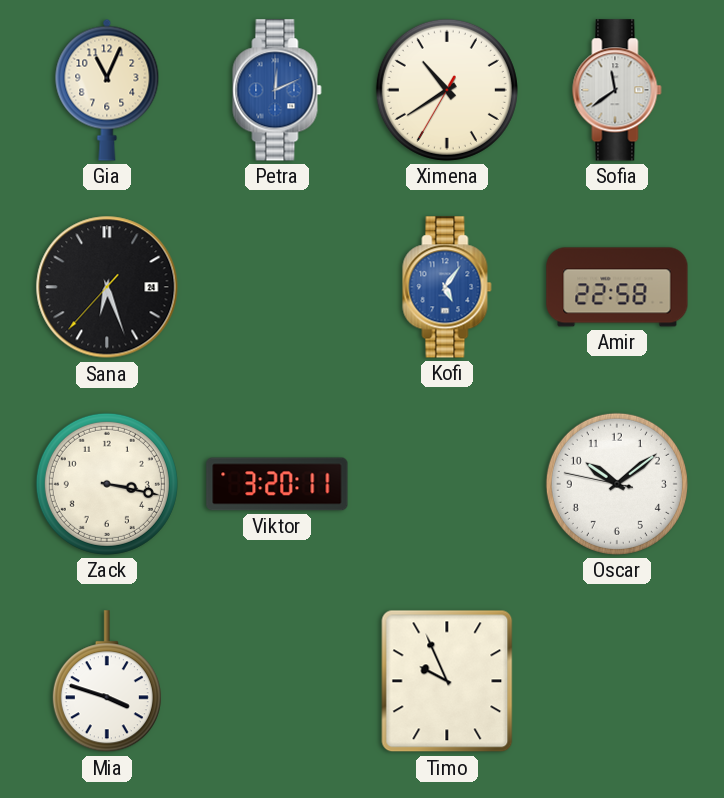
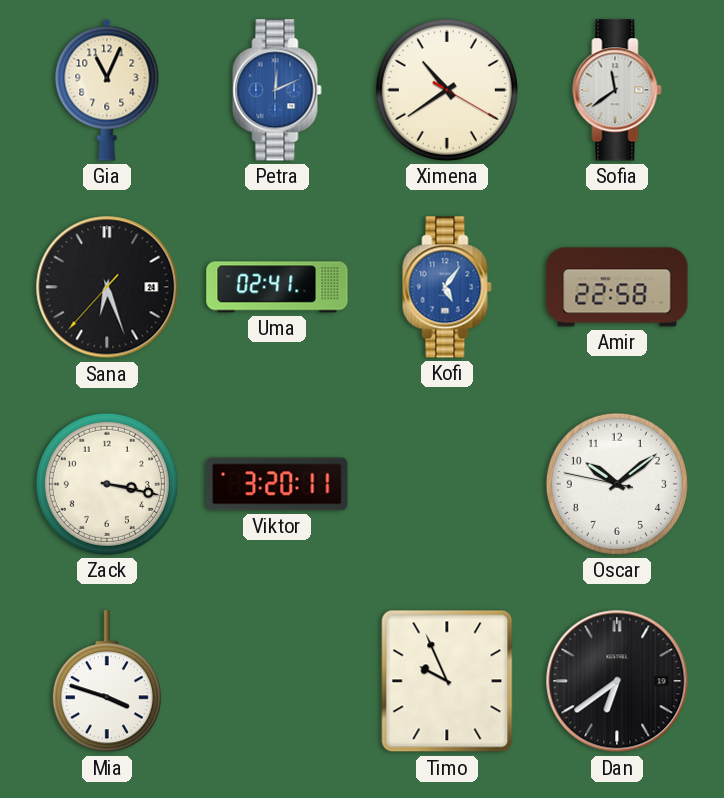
Ximena: 10:39:35 -> 10:39:20
Uma: none -> 02:41
Dan: none -> 6:39
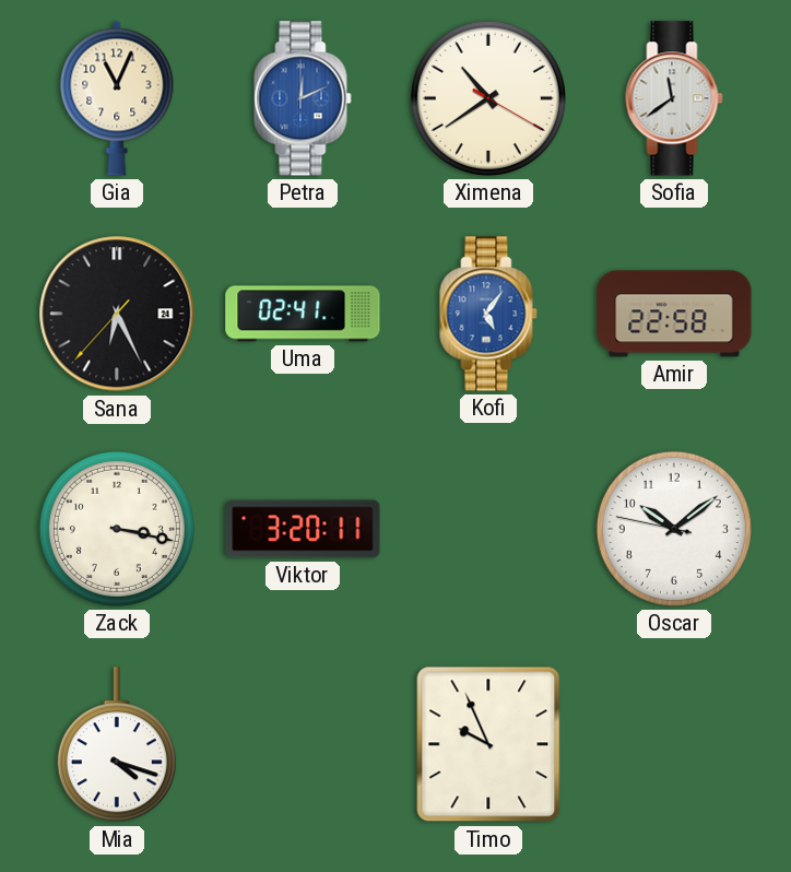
Sana: 6:26 -> 6:25
Mia: 3:48 -> 4:18
Dan: 6:39 -> none
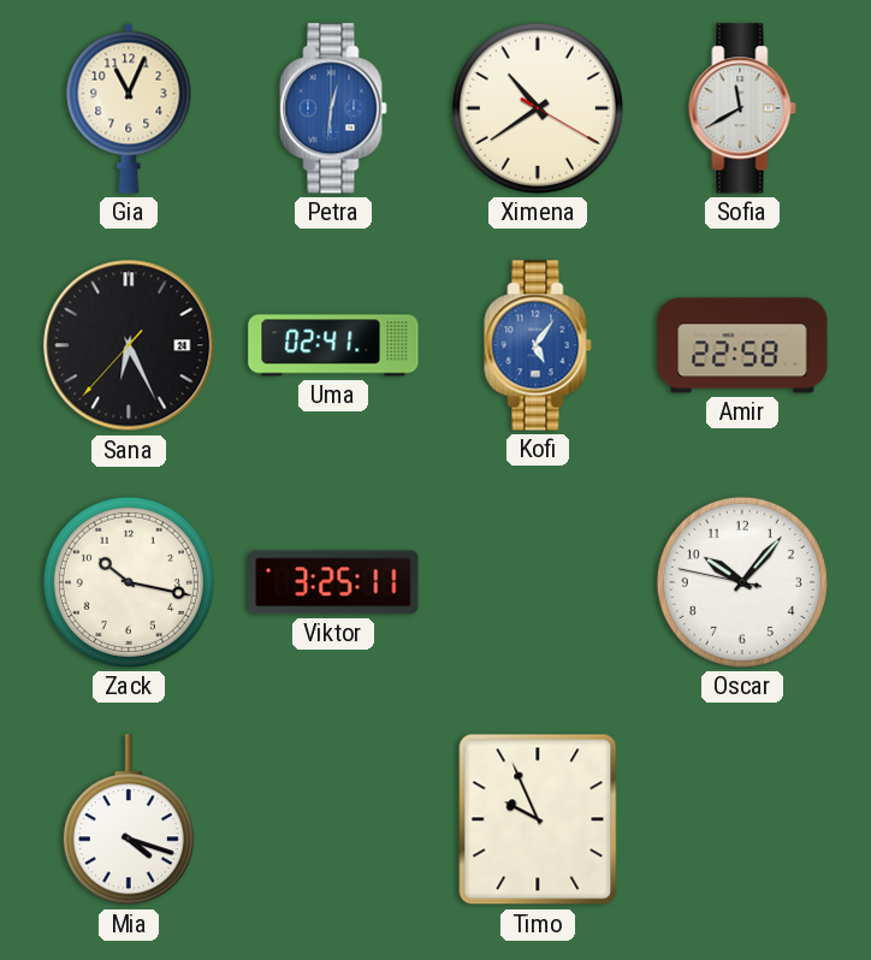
Petra: 12:11 -> 12:31
Sofia: 11:39 -> 11:40
Zack: 3:17 -> 10:17
Viktor: 3:20 -> 3:25
Oscar: 10:08 -> 10:06
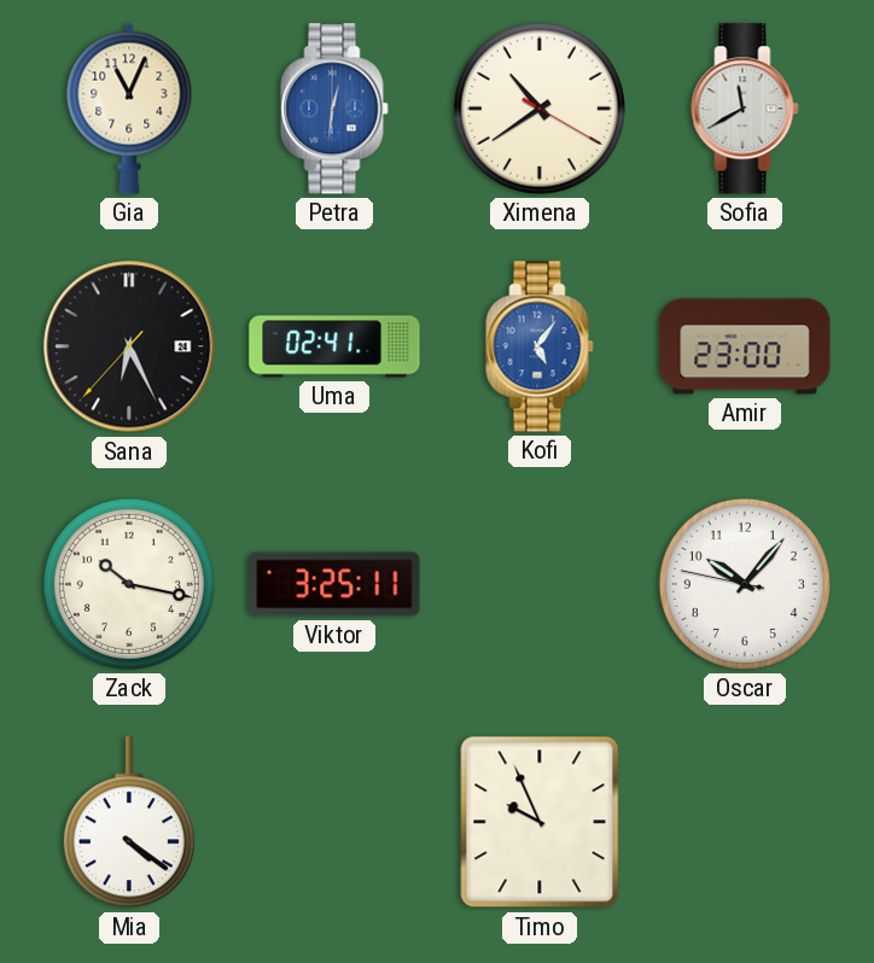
Amir: 22:58 -> 23:00
Mia: 4:18 -> 4:21
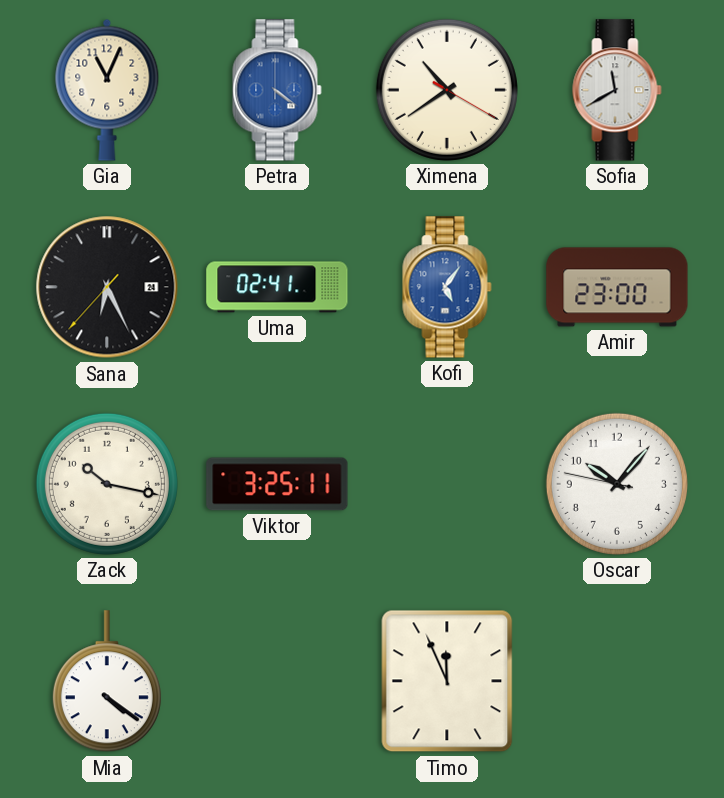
Petra: 12:31 -> 4:21
Timo: 9:56 -> 11:56
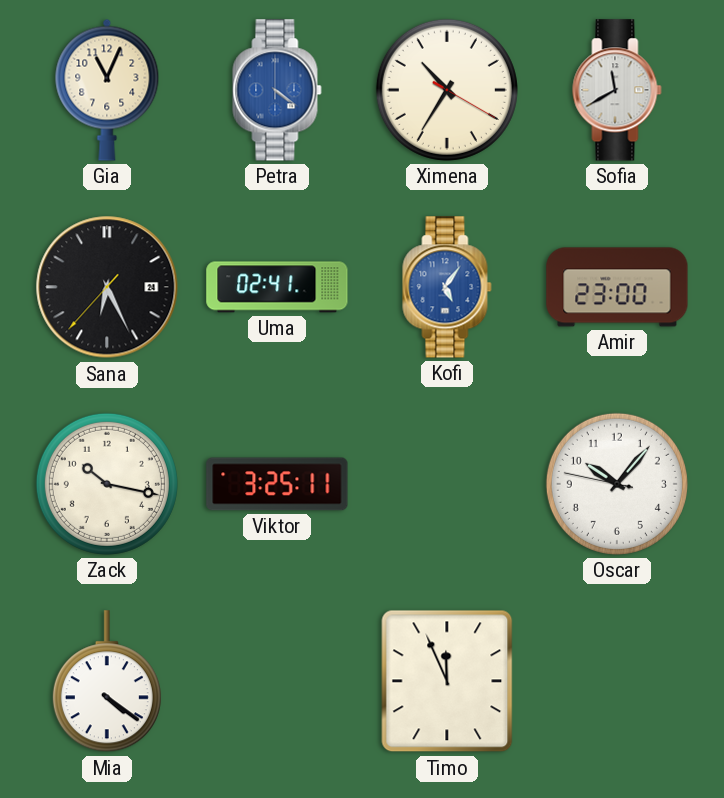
Ximena: 10:39 -> 10:35
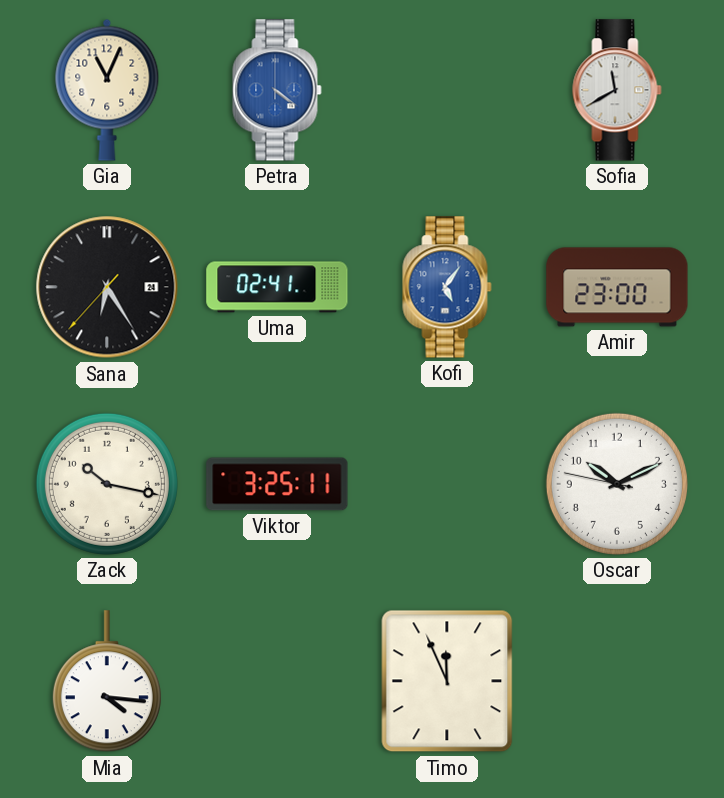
Ximena: 10:35 -> none
Sana: 6:25 -> 6:24
Oscar: 10:06 -> 10:10
Mia: 4:21 -> 4:16
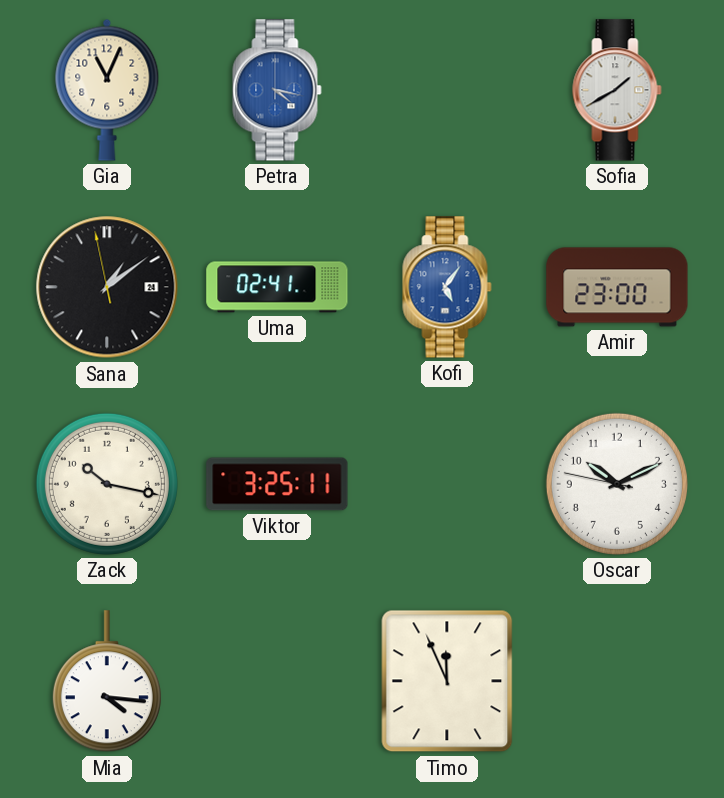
Petra: 4:21 -> 4:17
Sofia: 11:40 -> 1:40
Sana: 6:24 -> 1:08
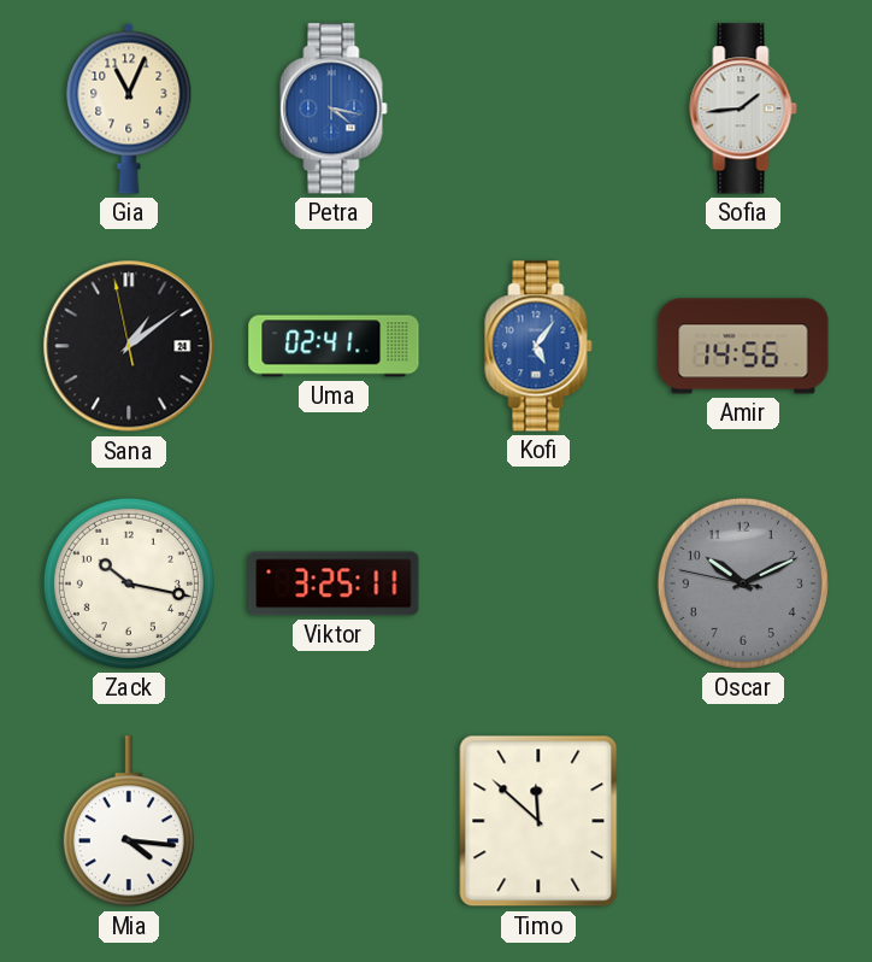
Sofia: 1:40 -> 1:44
Amir: 23:00 -> 14:56
Oscar dial: white -> grey
Timo: 11:56 -> 11:52
